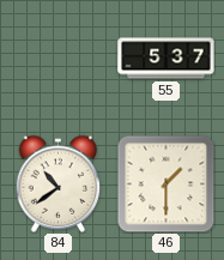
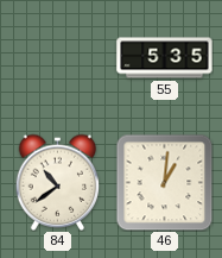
55: 5:37 -> 5:35
46: 1:30 -> 1:01
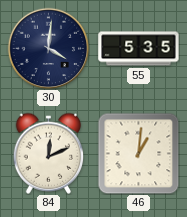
30: none -> 4:01
84: 10:39 -> 12:11
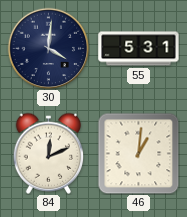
55: 5:35 -> 5:31
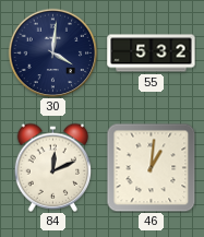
55: 5:31 -> 5:32
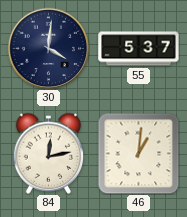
55: 5:32 -> 5:37
84: 12:11 -> 12:13
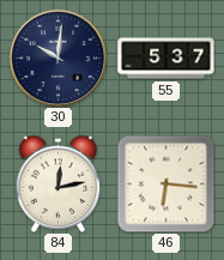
30: 4:01 -> 10:01
46: 1:01 -> 6:16
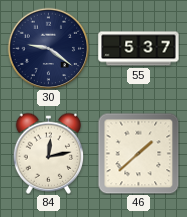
30: 10:01 -> 9:21
46: 6:16 -> 1:38
